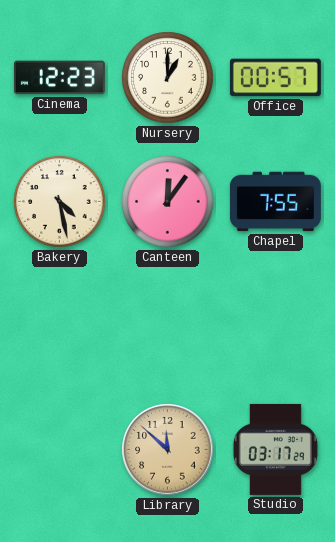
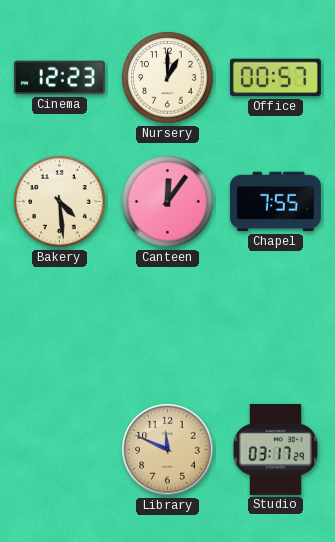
Bakery: 4:28 -> 4:29
Library: 11:52 -> 11:49
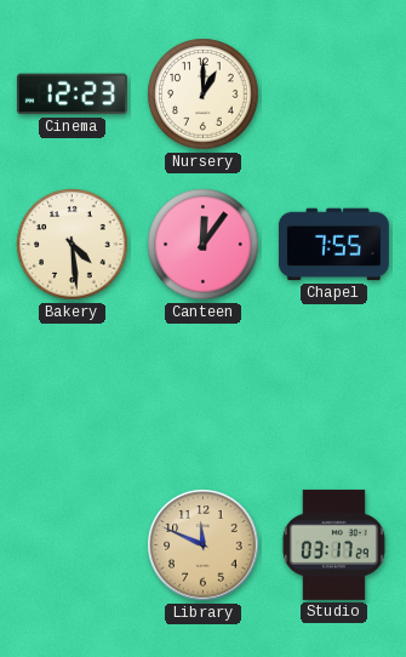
Office: 00:57 -> none
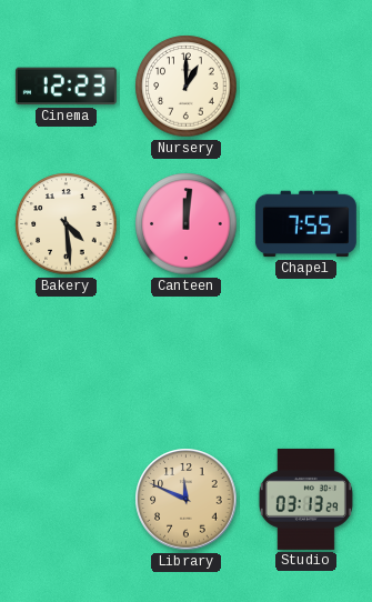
Canteen: 12:06 -> 12:01
Studio: 03:17 -> 03:13
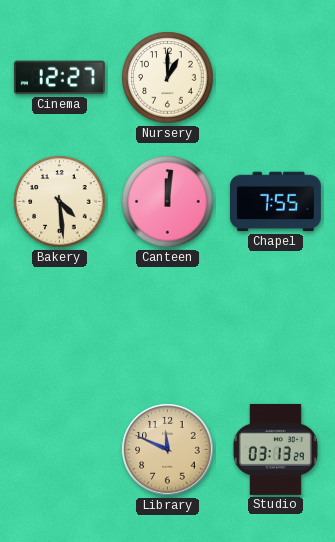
Cinema: 12:23 -> 12:27
